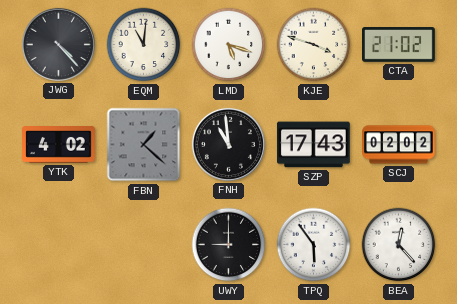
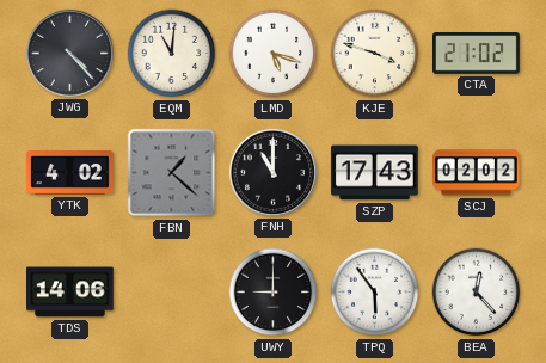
FNH: 10:59 -> 11:00
TDS: none -> 14:06
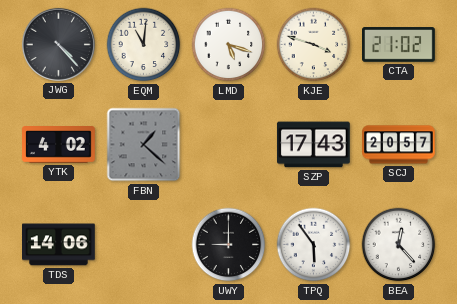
FNH: 11:00 -> none
SCJ: 02:02 -> 20:57
